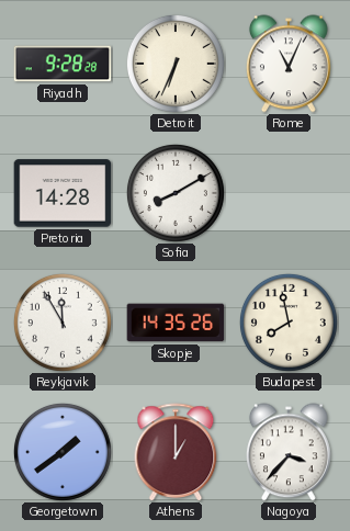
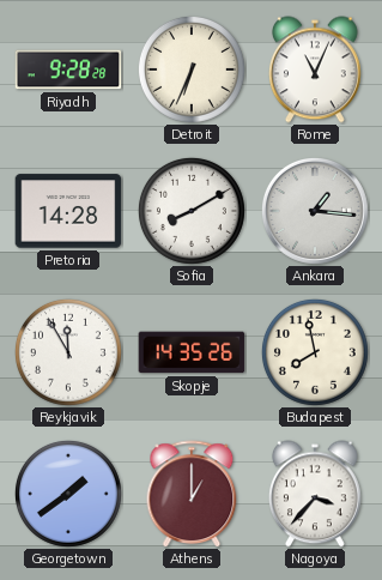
Ankara: none -> 1:16
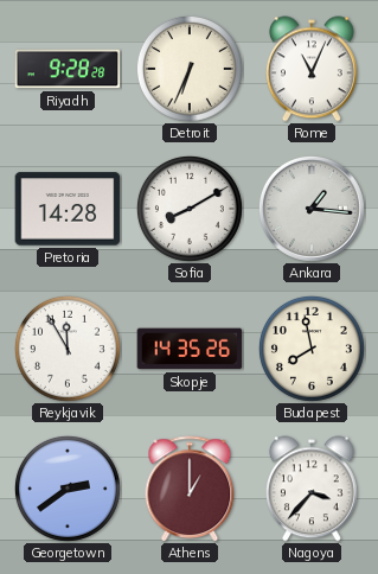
Georgetown: 1:39 -> 2:39
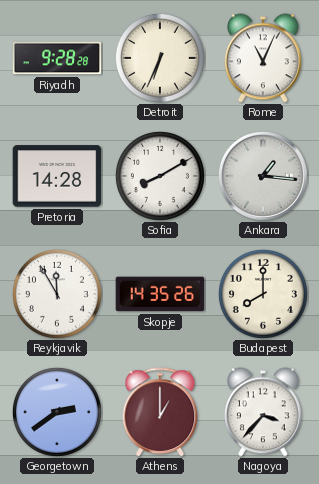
Budapest: 7:58 -> 8:00
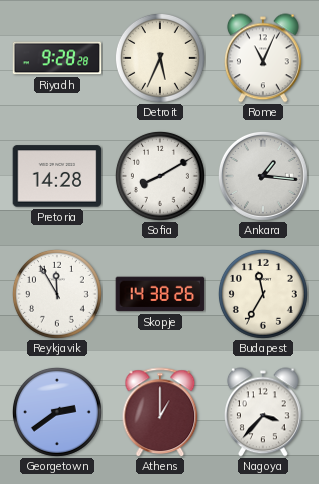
Detroit: 6:34 -> 5:34
Skopje: 14:35 -> 14:38
Budapest: 8:00 -> 11:35
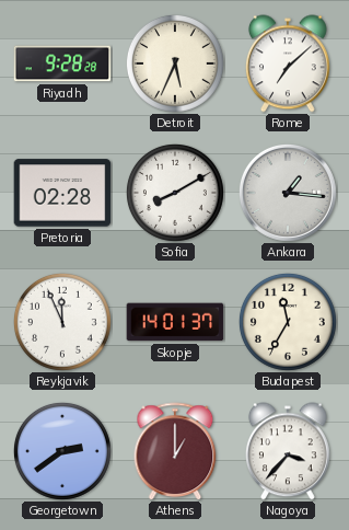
Rome: 11:04 -> 7:08
Pretoria: 14:28 -> 02:28
Reykjavik: 11:55 -> 11:56
Skopje: 14:38 -> 14:01
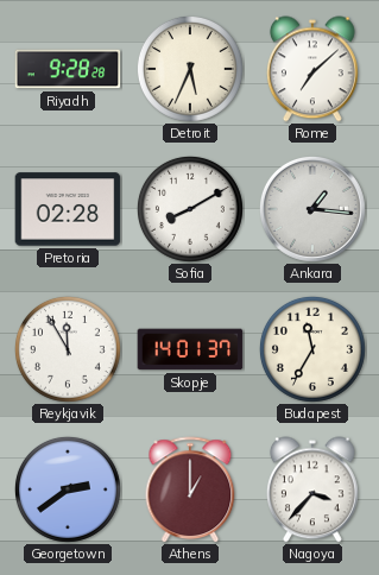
Reykjavik: 11:56 -> 11:55
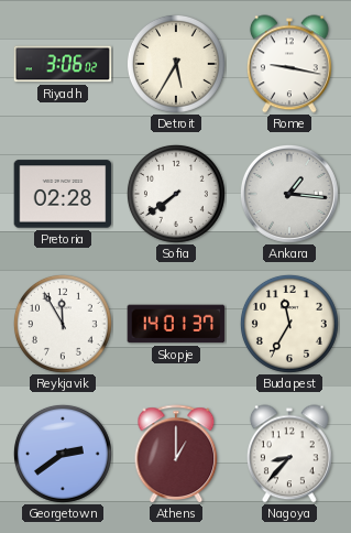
Riyadh: 9:28 -> 3:06
Detroit: 5:34 -> 5:35
Rome: 7:08 -> 9:17
Sofia: 8:10 -> 7:39
Nagoya: 3:37 -> 8:37
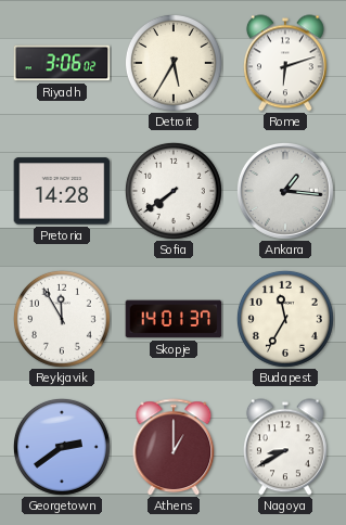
Rome: 9:17 -> 6:12
Pretoria: 02:28 -> 14:28
Nagoya: 8:37 -> 8:40
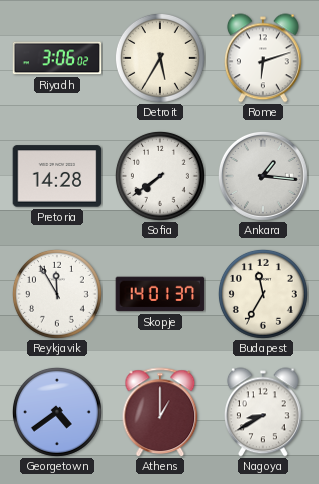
Georgetown: 2:39 -> 4:39
